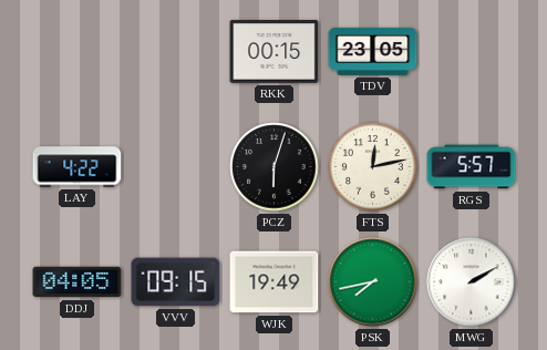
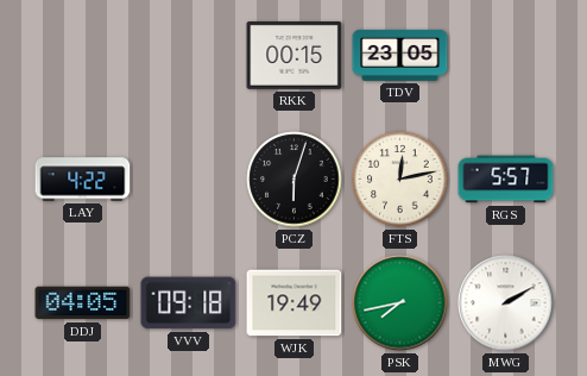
VVV: 09:15 -> 09:18
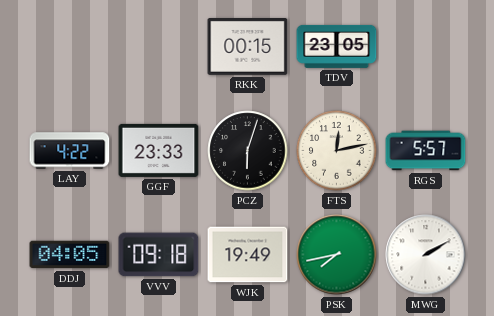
GGF: none -> 23:33
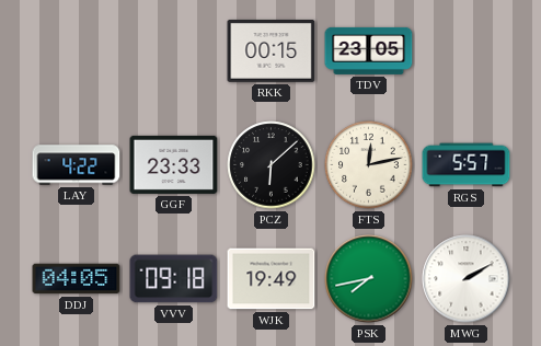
PCZ: 6:03 -> 6:08
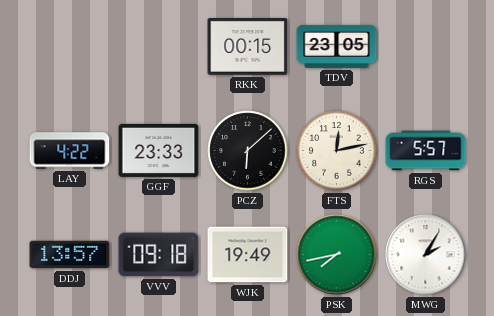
DDJ: 04:05 -> 13:57
MWG: 2:10 -> 2:05
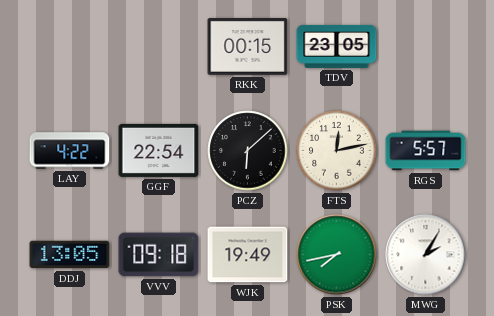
GGF: 23:33 -> 22:54
DDJ: 13:57 -> 13:05
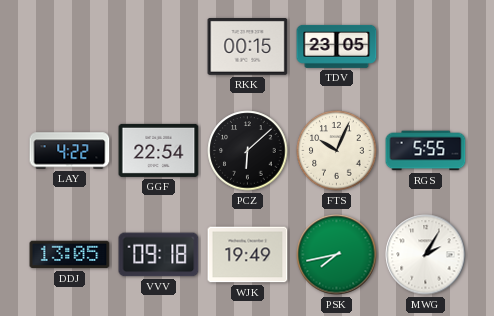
FTS: 12:13 -> 10:04
RGS: 5:57 -> 5:55
